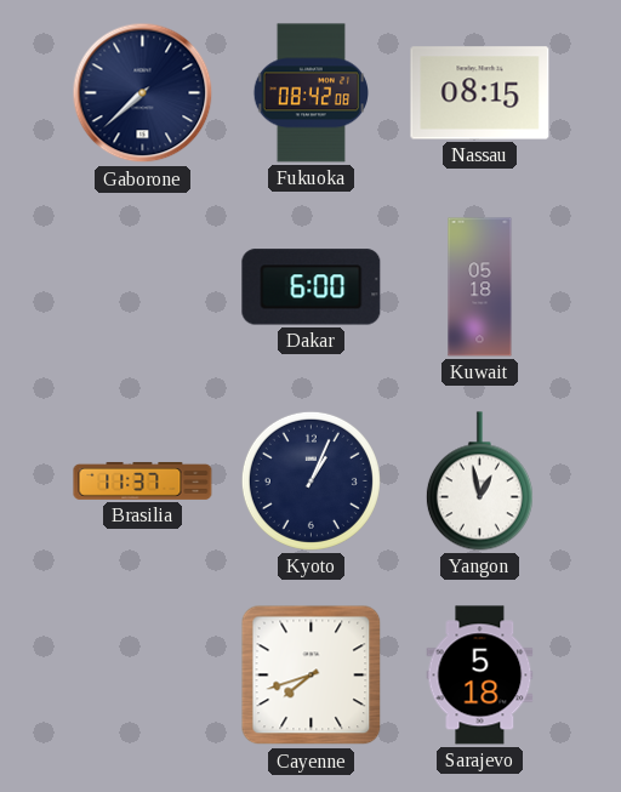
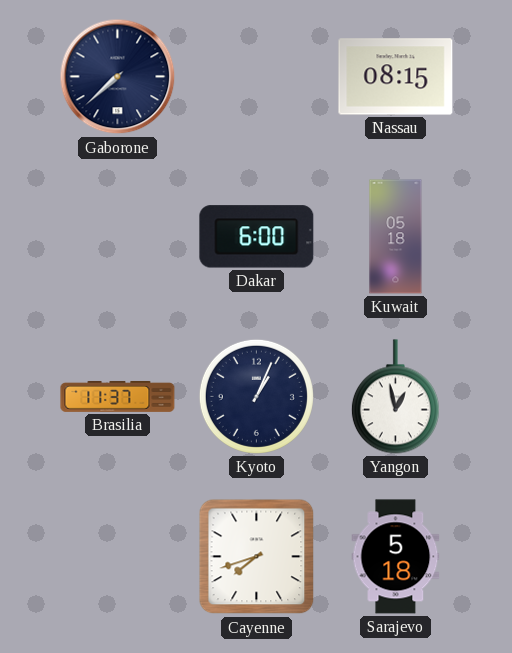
Fukuoka: 08:42 -> none
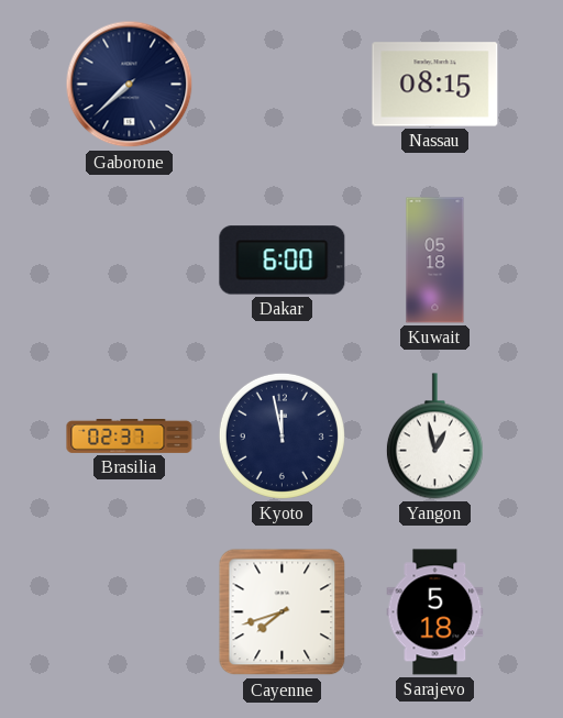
Brasilia: 11:37 -> 02:37
Kyoto: 1:04 -> 11:58
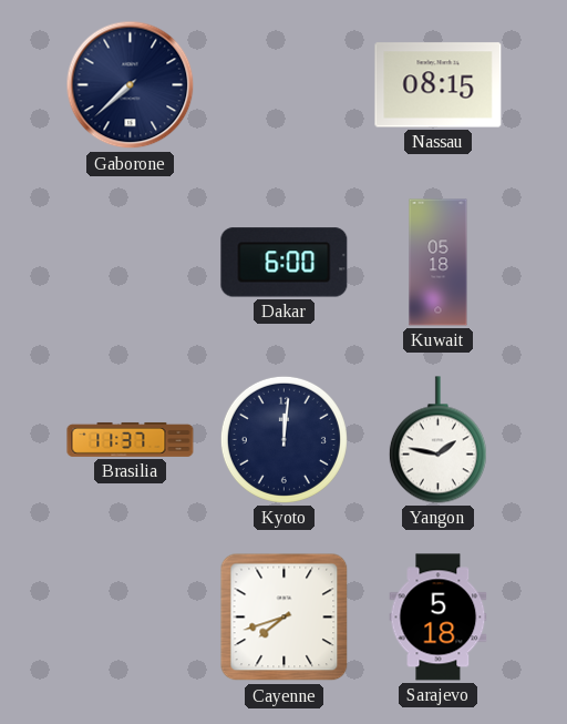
Brasilia: 02:37 -> 11:37
Kyoto: 11:58 -> 12:01
Yangon: 12:58 -> 1:47
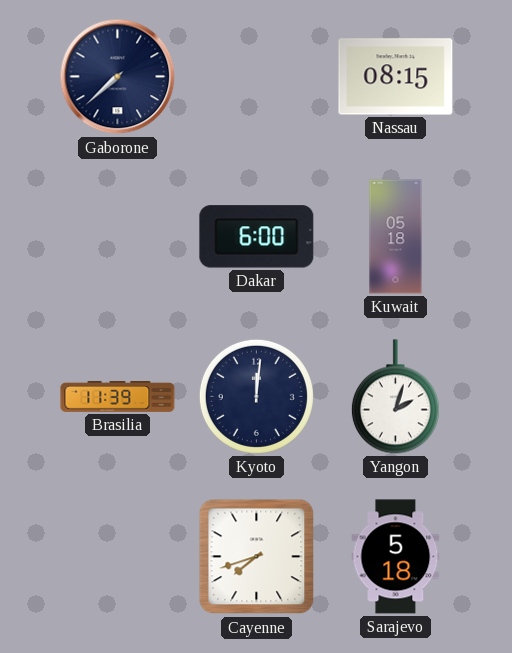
Brasilia: 11:37 -> 11:39
Yangon: 1:47 -> 2:03
